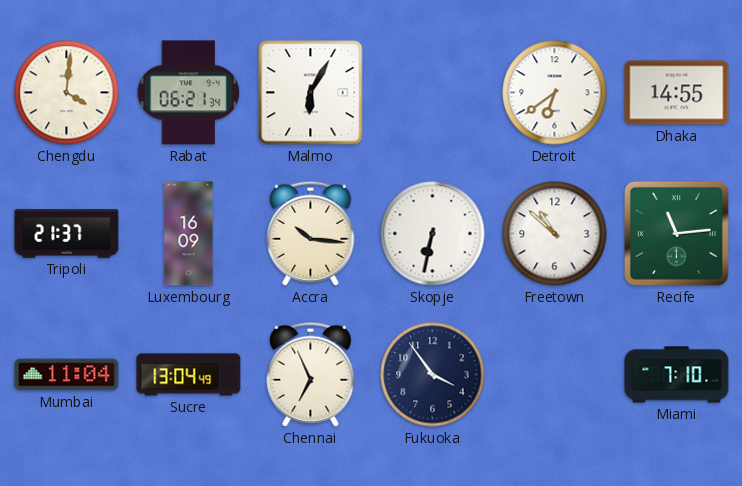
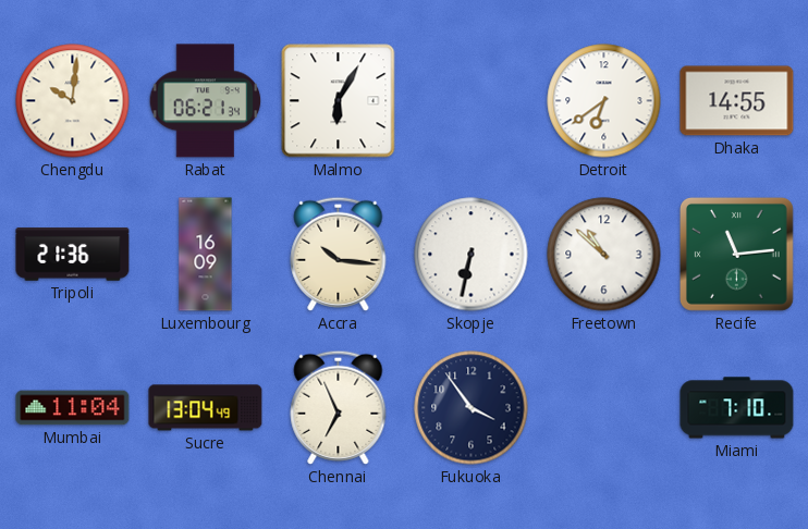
Chengdu: 4:01 -> 10:01
Tripoli: 21:37 -> 21:36
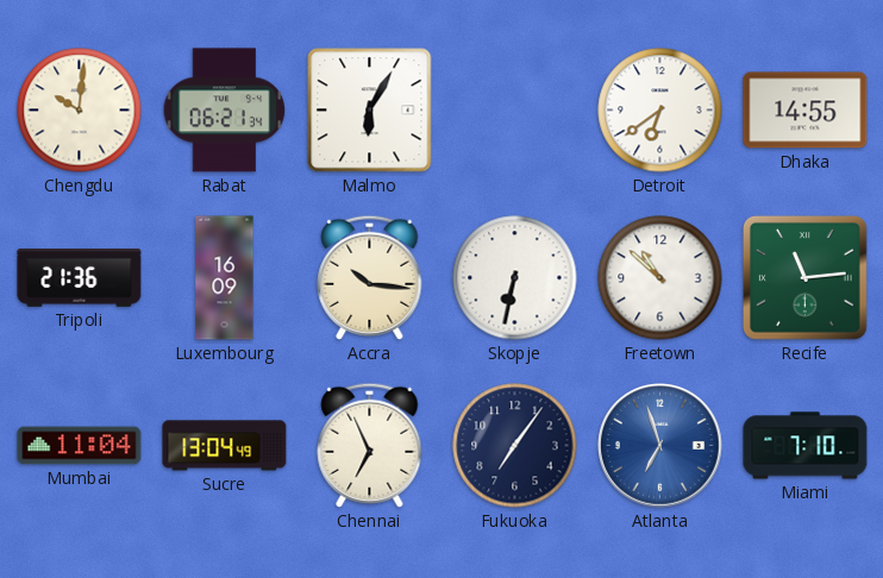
Fukuoka: 3:54 -> 7:06
Atlanta: none -> 6:57
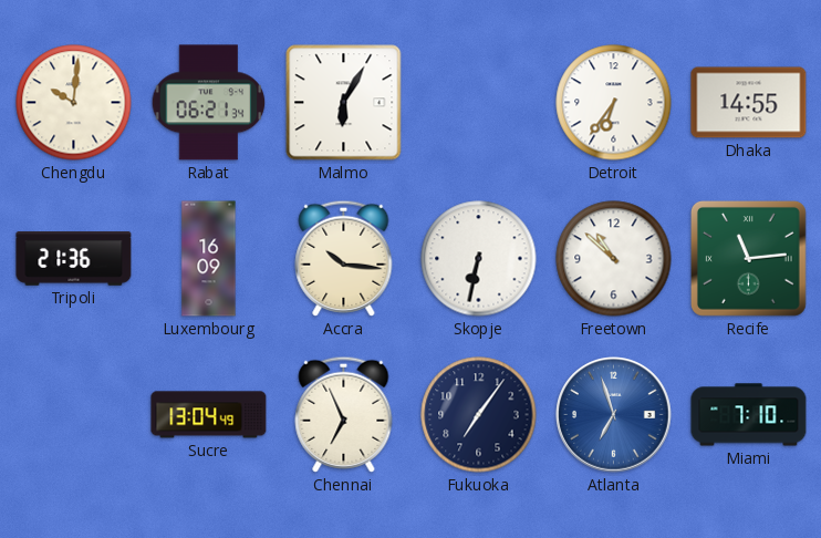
Detroit: 6:39 -> 6:36
Mumbai: 11:04 -> none
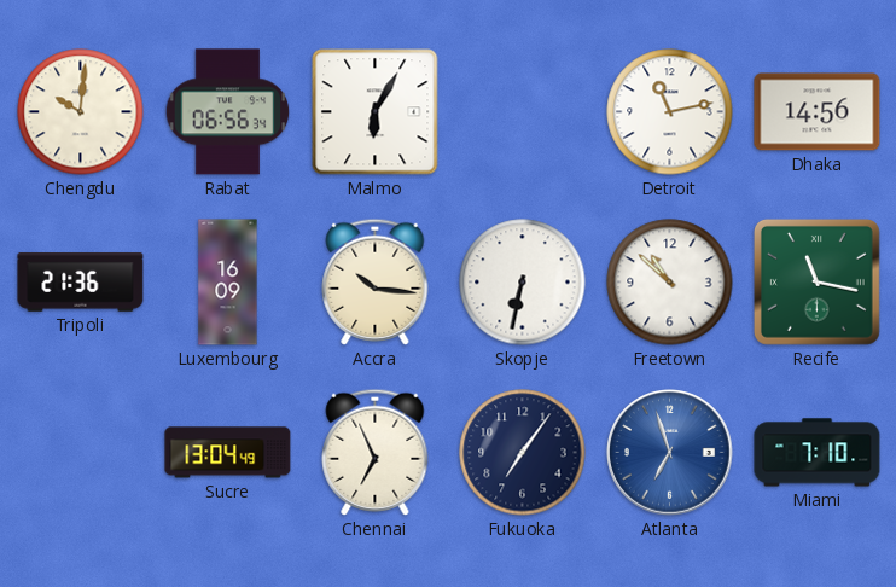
Rabat: 06:21 -> 06:56
Detroit: 6:36 -> 11:13
Dhaka: 14:55 -> 14:56
Recife: 11:14 -> 11:17
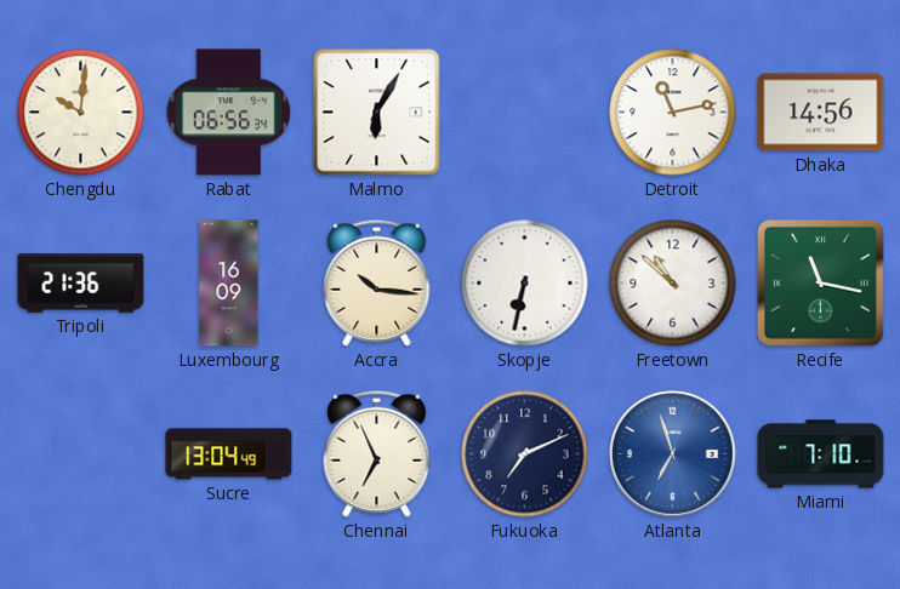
Fukuoka: 7:06 -> 7:11
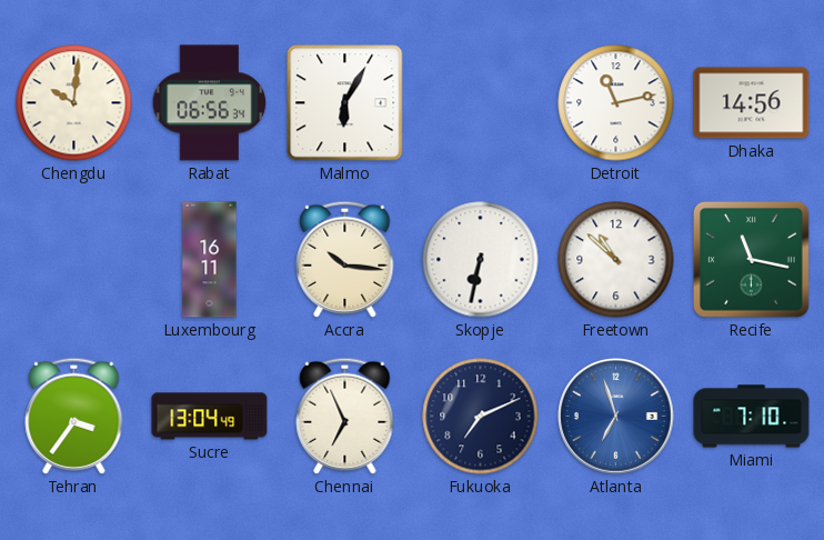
Tripoli: 21:36 -> none
Luxembourg: 16:09 -> 16:11
Tehran: none -> 3:36
